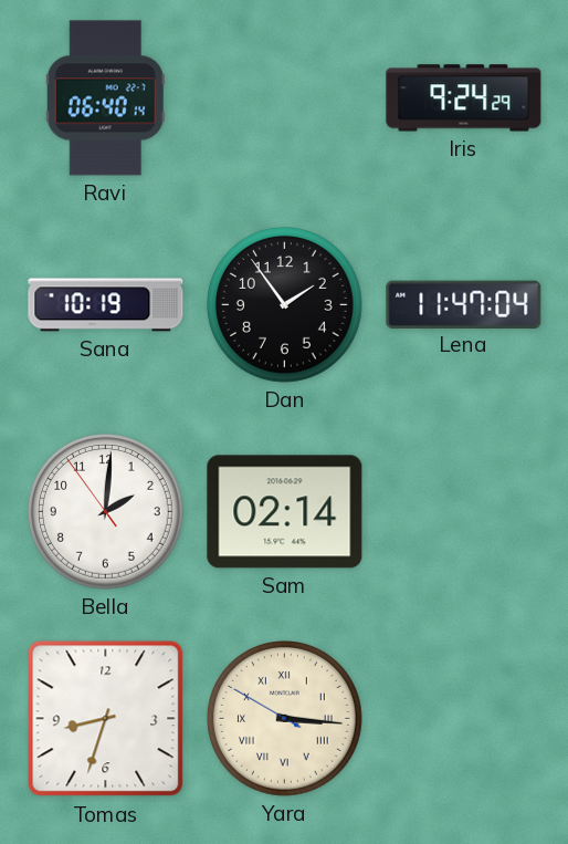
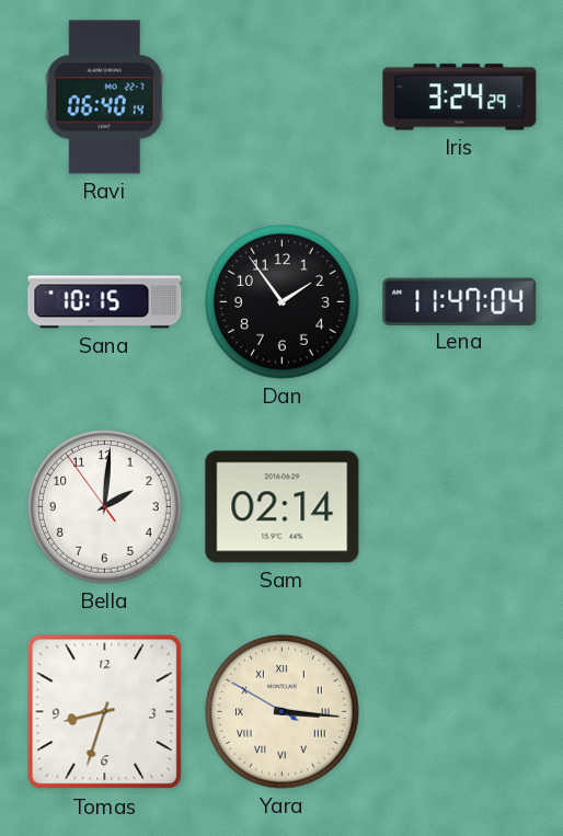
Iris: 9:24 -> 3:24
Sana: 10:19 -> 10:15
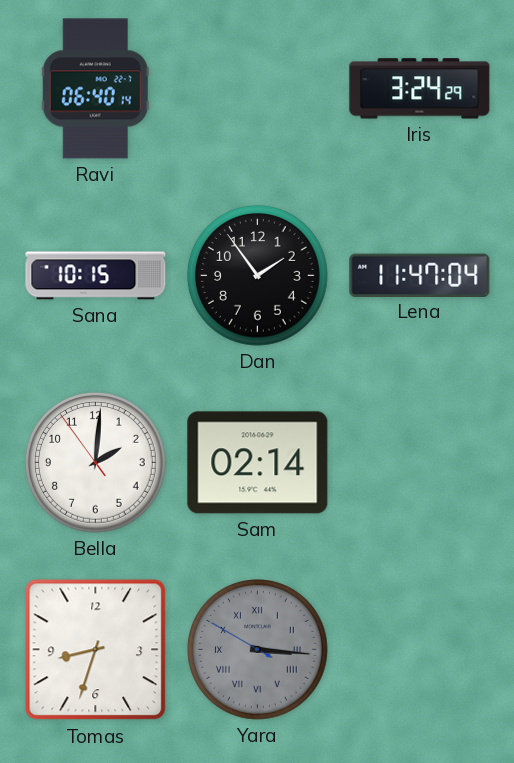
Yara dial: cream -> grey
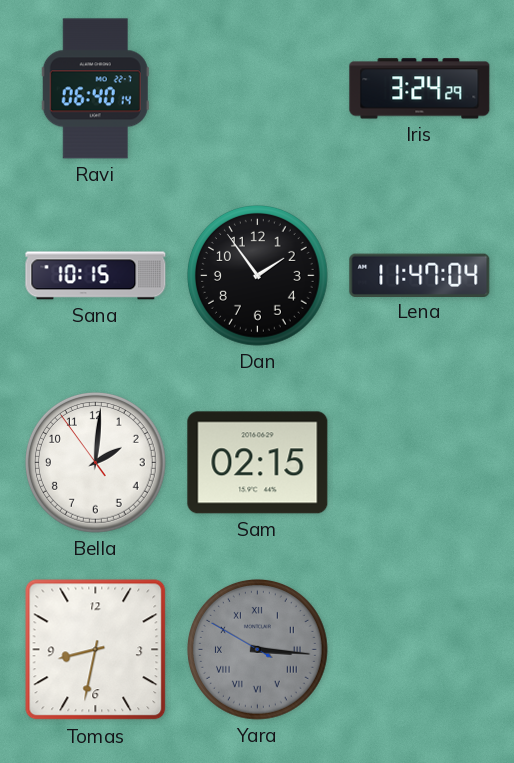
Sam: 02:14 -> 02:15
Tomas: 8:33 -> 8:32
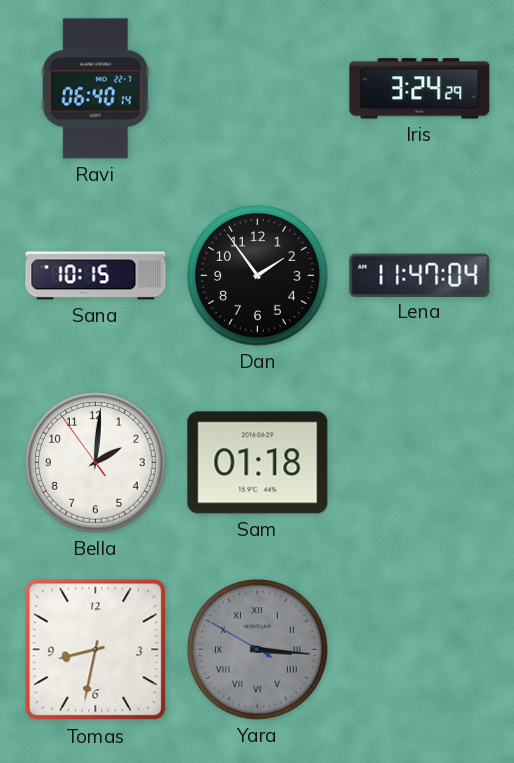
Sam: 02:15 -> 01:18
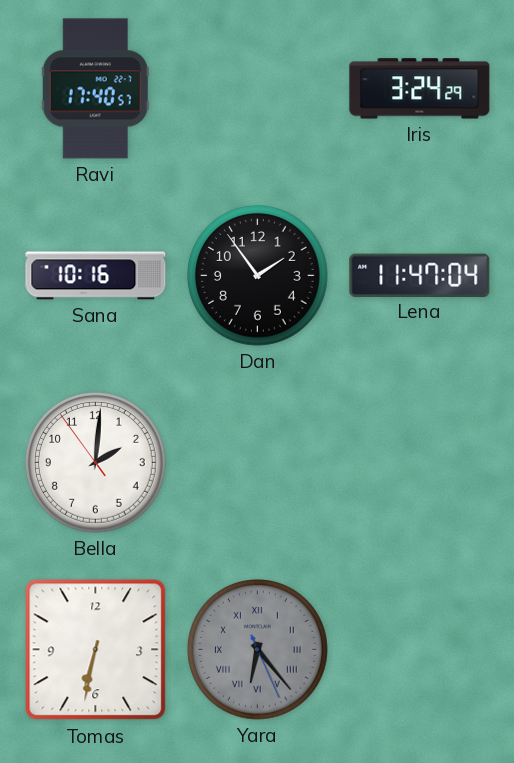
Ravi: 06:40 -> 17:40
Sana: 10:15 -> 10:16
Sam: 01:18 -> none
Tomas: 8:32 -> 6:32
Yara: 3:15 -> 6:23
